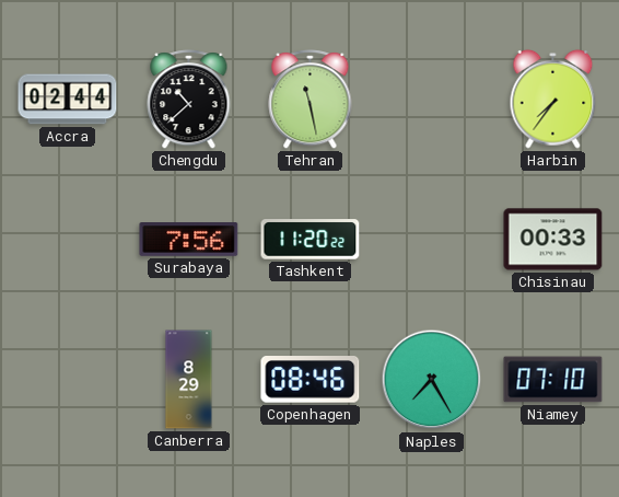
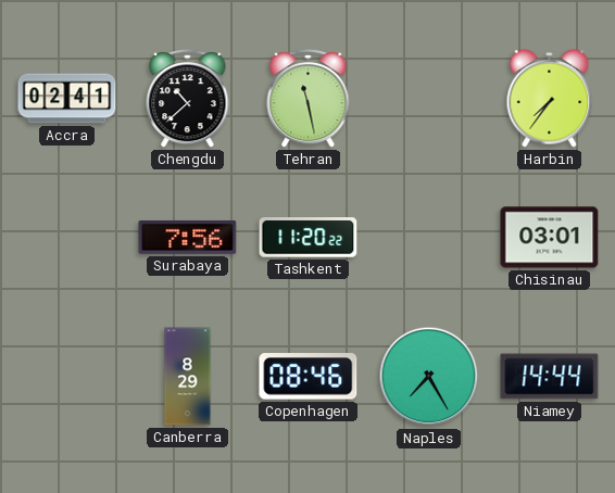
Accra: 02:44 -> 02:41
Chisinau: 00:33 -> 03:01
Niamey: 07:10 -> 14:44
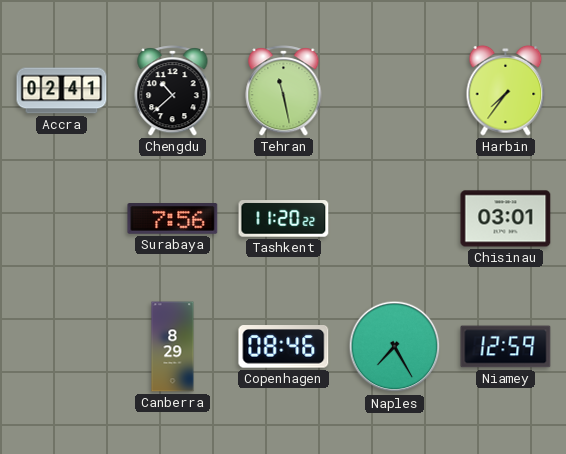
Niamey: 14:44 -> 12:59
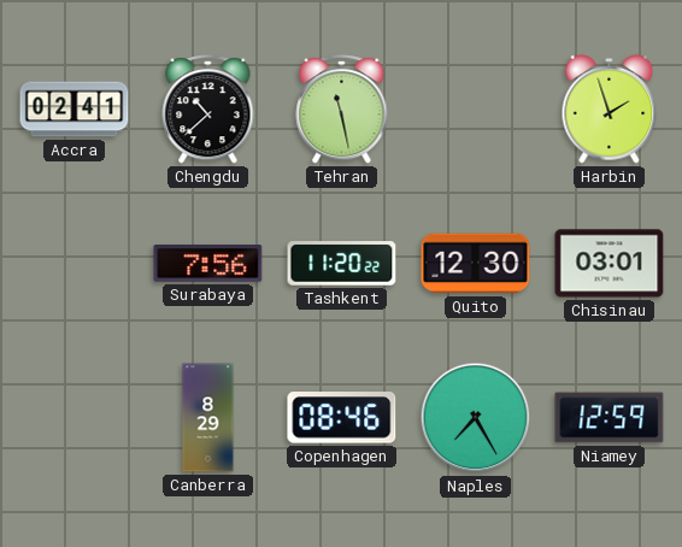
Harbin: 7:36 -> 1:57
Quito: none -> 12:30
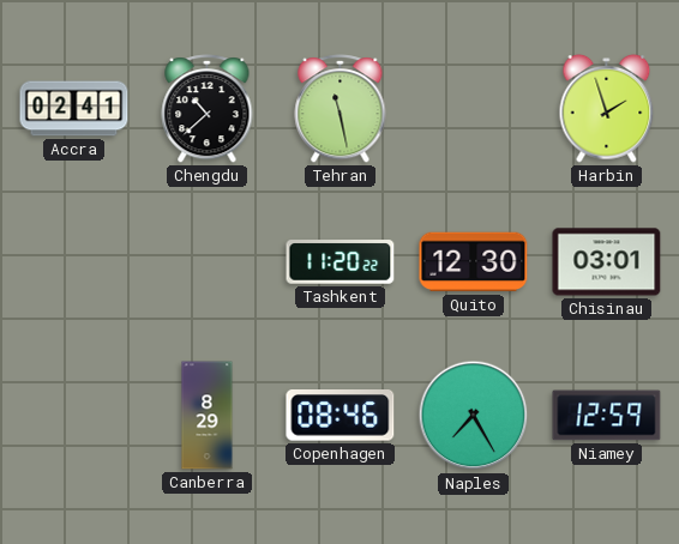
Surabaya: 7:56 -> none
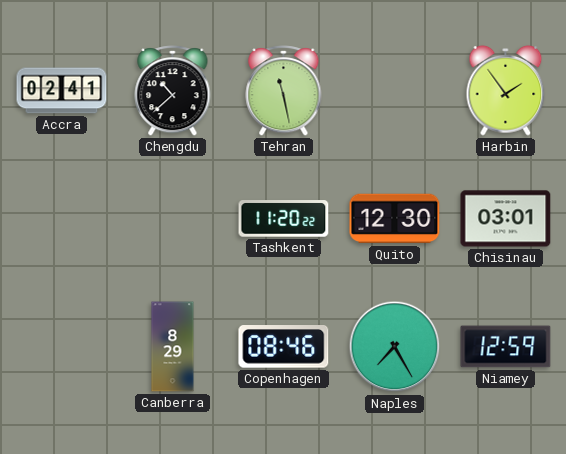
Harbin: 1:57 -> 1:54
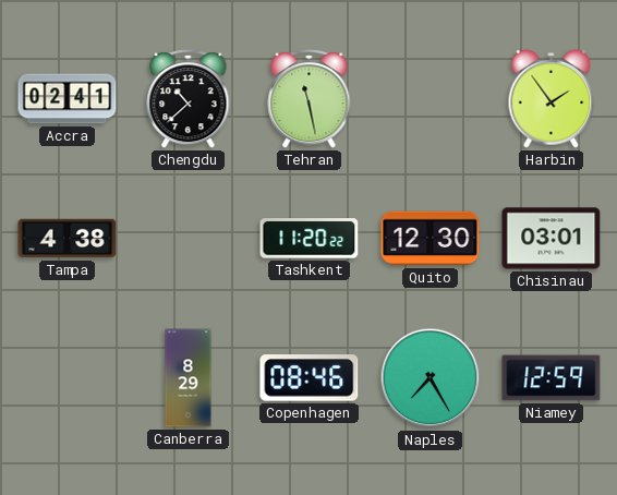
Tampa: none -> 4:38
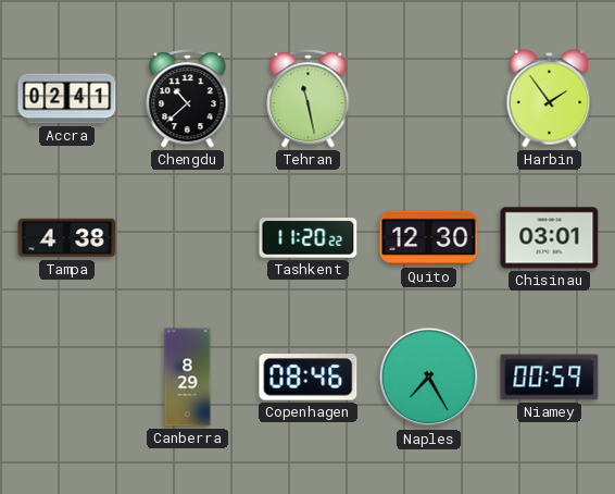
Niamey: 12:59 -> 00:59
